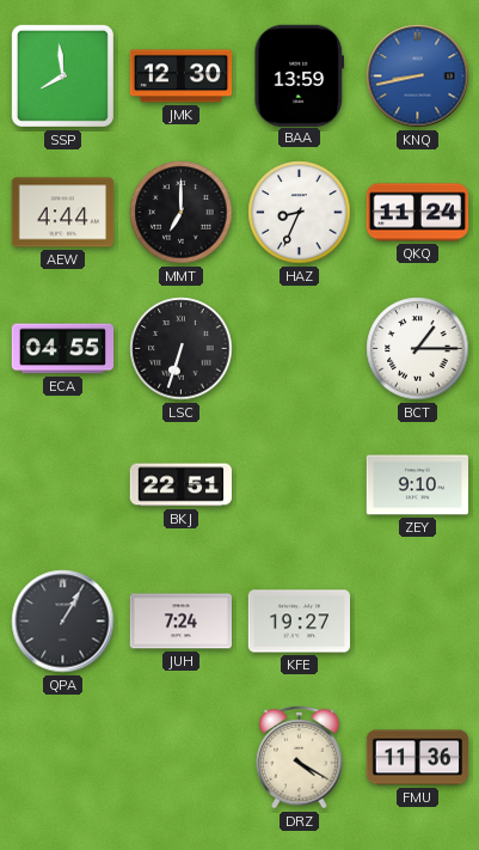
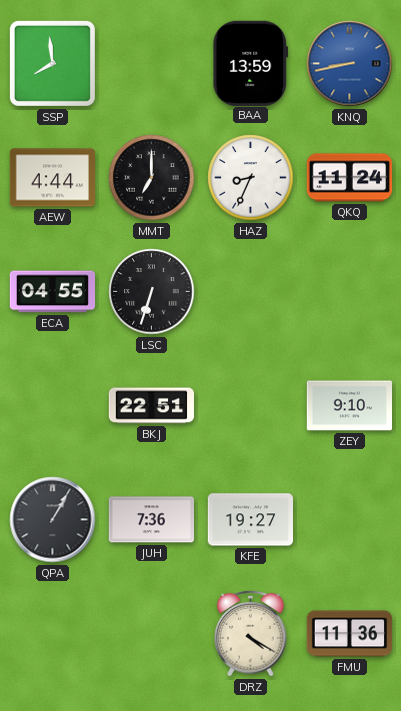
JMK: 12:30 -> none
BCT: 1:15 -> none
JUH: 7:24 -> 7:36
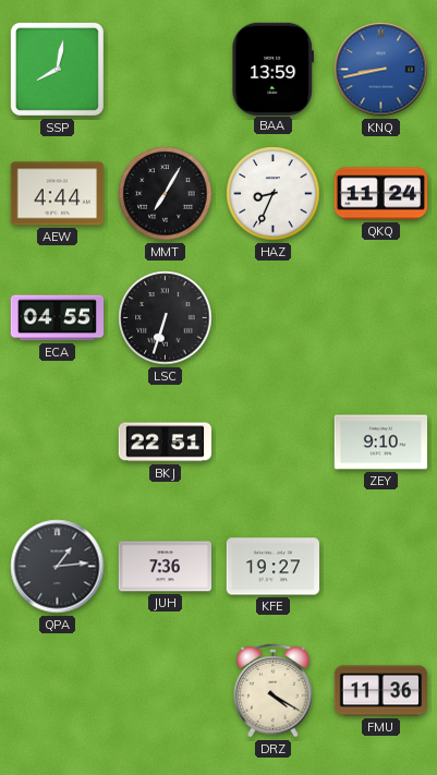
SSP: 7:59 -> 8:02
MMT: 7:00 -> 7:05
QPA: 1:05 -> 1:14
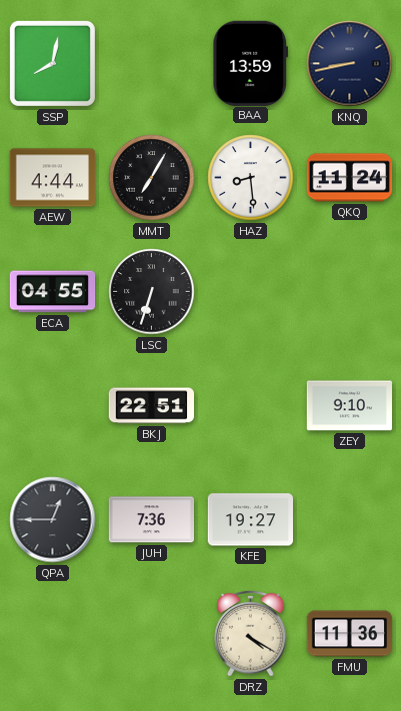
KNQ dial: blue -> navy
HAZ: 8:34 -> 8:29
QPA: 1:14 -> 12:45
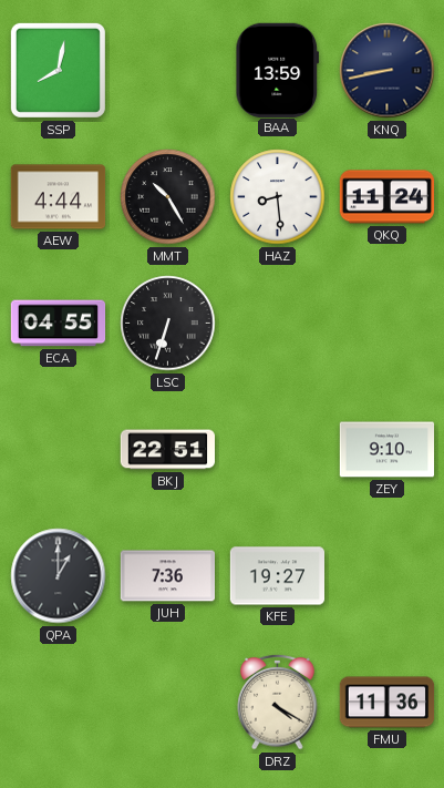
MMT: 7:05 -> 10:25
QPA: 12:45 -> 1:00
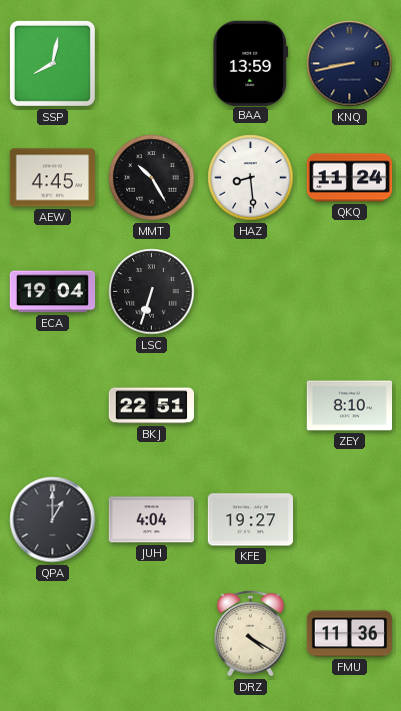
AEW: 4:44 -> 4:45
ECA: 04:55 -> 19:04
ZEY: 9:10 -> 8:10
JUH: 7:36 -> 4:04
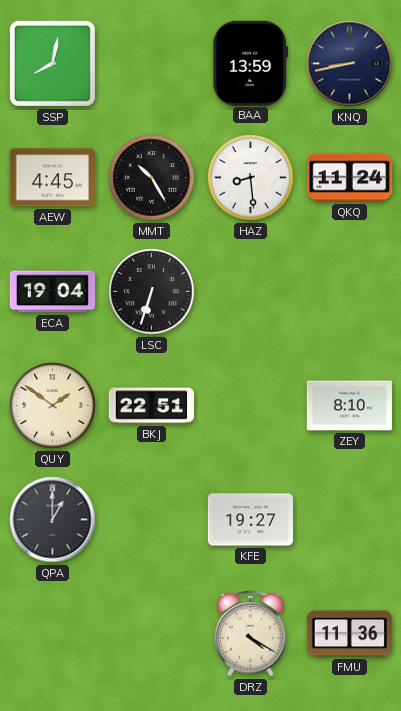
QUY: none -> 1:51
JUH: 4:04 -> none
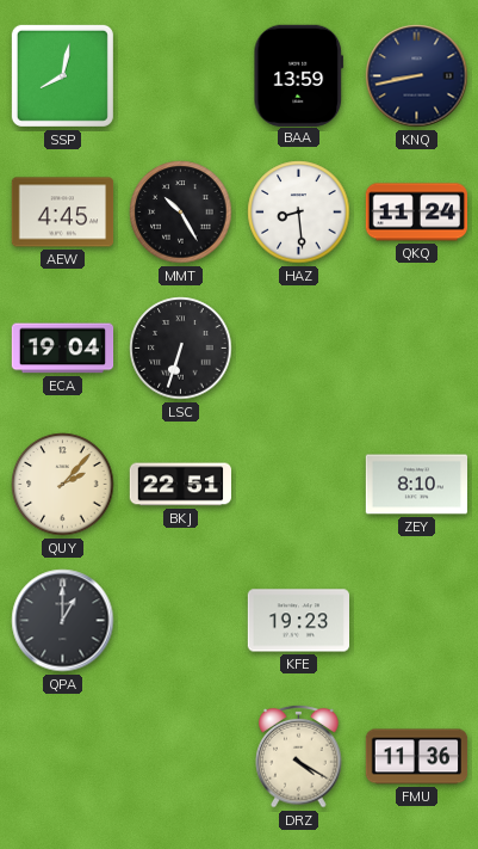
QUY: 1:51 -> 2:07
KFE: 19:27 -> 19:23
